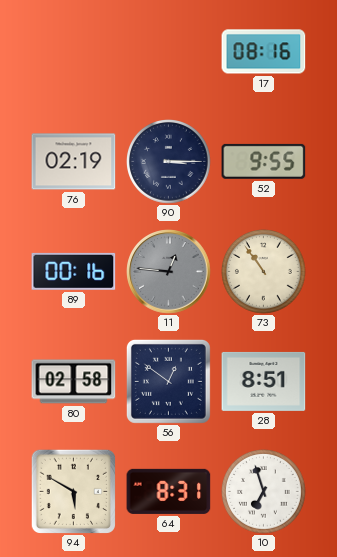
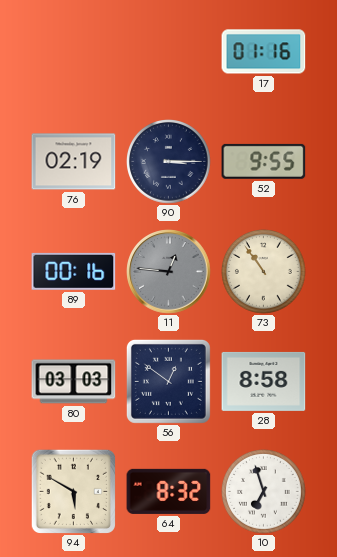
17: 08:16 -> 01:16
80: 02:58 -> 03:03
28: 8:51 -> 8:58
64: 8:31 -> 8:32
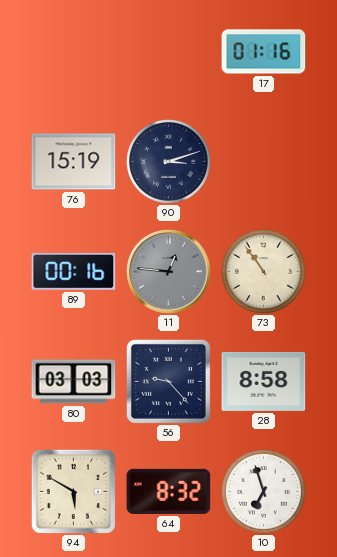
76: 02:19 -> 15:19
90: 3:15 -> 3:12
52: 9:55 -> none
56: 12:51 -> 9:23
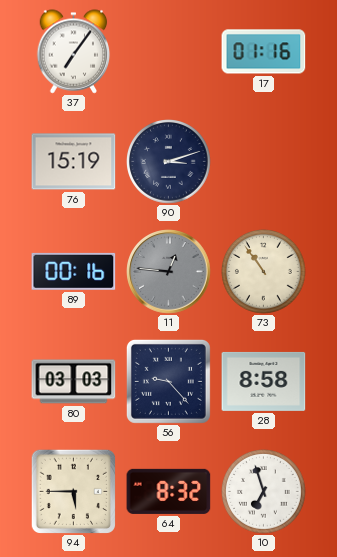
37: none -> 7:06
94: 5:50 -> 5:45
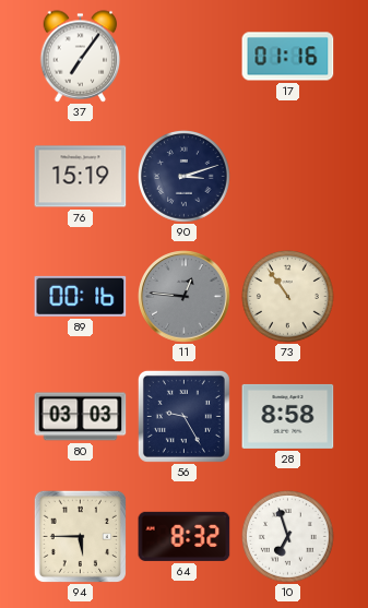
56: 9:23 -> 9:25
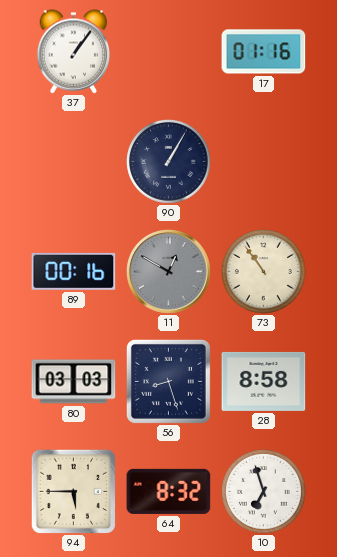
37: 7:06 -> 1:06
76: 15:19 -> none
90: 3:12 -> 1:05
11: 12:46 -> 12:50
56: 9:25 -> 8:27
